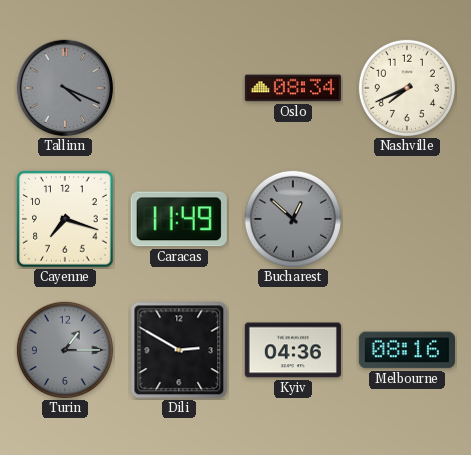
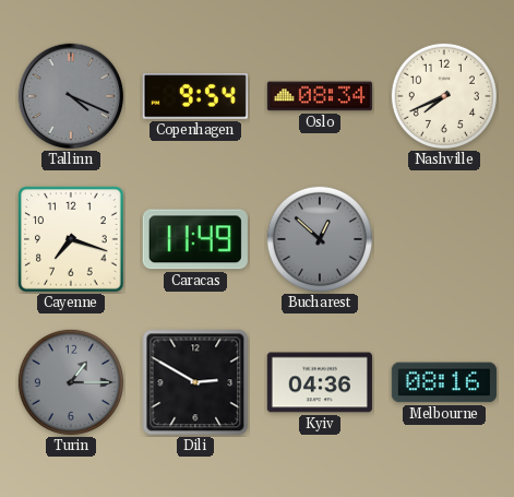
Copenhagen: none -> 9:54
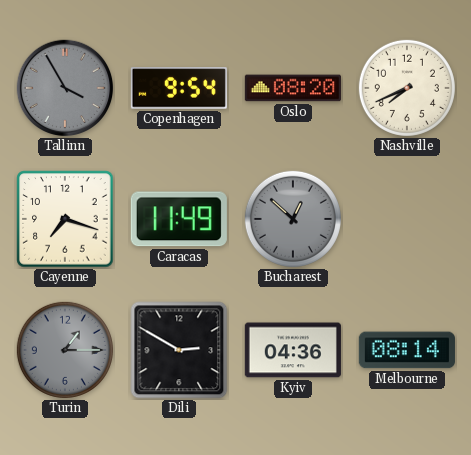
Tallinn: 4:19 -> 3:55
Oslo: 08:34 -> 08:20
Melbourne: 08:16 -> 08:14
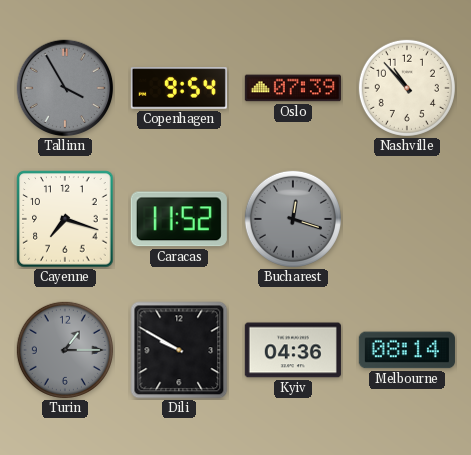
Oslo: 08:20 -> 07:39
Nashville: 7:41 -> 10:53
Caracas: 11:49 -> 11:52
Bucharest: 12:52 -> 12:18
Dili: 2:50 -> 9:50
